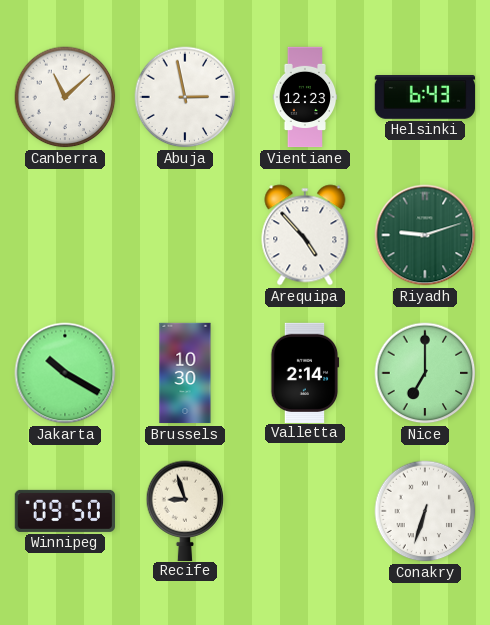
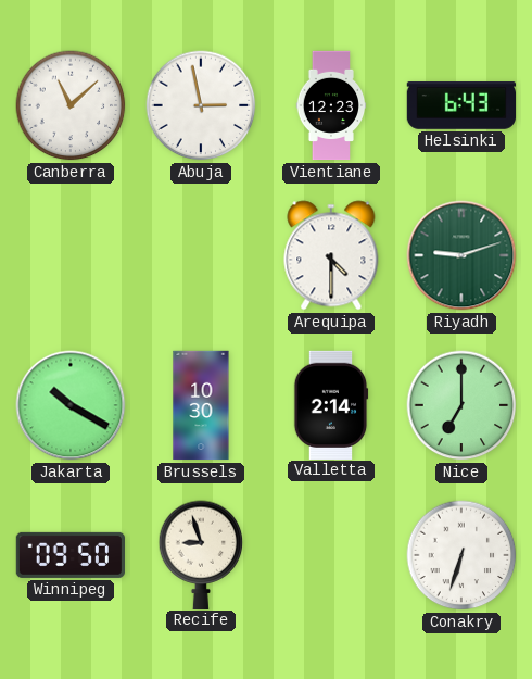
Arequipa: 4:53 -> 4:30
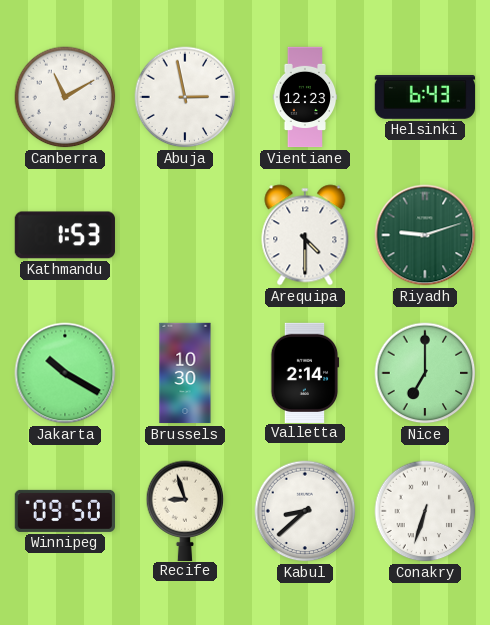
Canberra: 11:08 -> 11:10
Kathmandu: none -> 1:53
Kabul: none -> 8:38
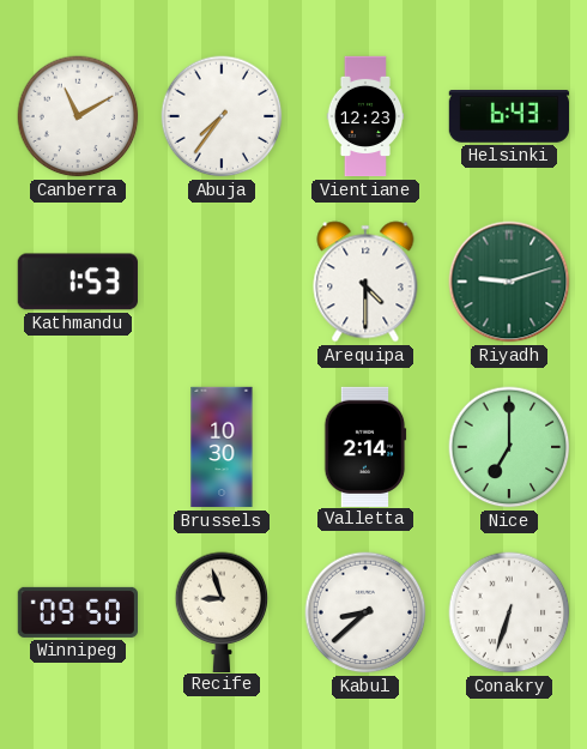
Abuja: 2:58 -> 7:36
Jakarta: 10:20 -> none
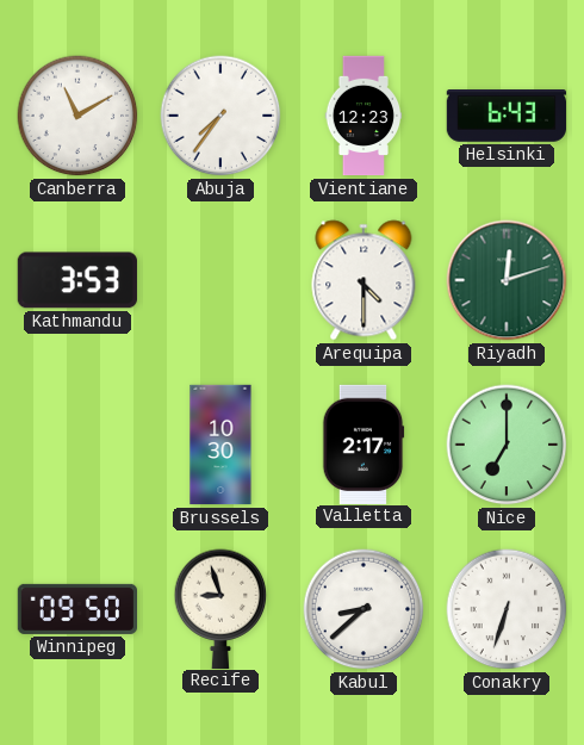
Kathmandu: 1:53 -> 3:53
Riyadh: 9:12 -> 12:12
Valletta: 2:14 -> 2:17
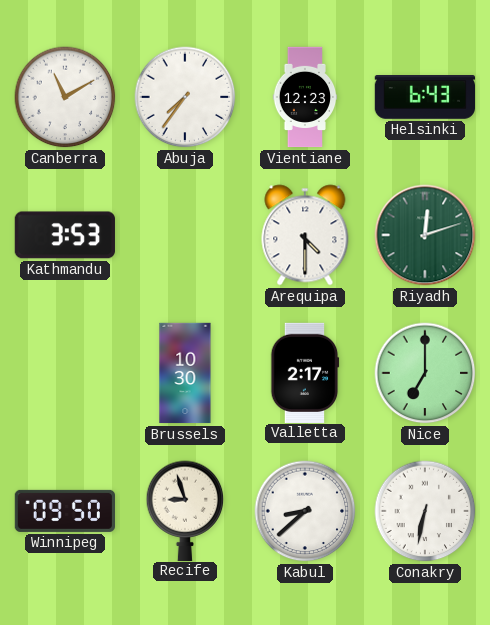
Conakry: 6:33 -> 6:32
